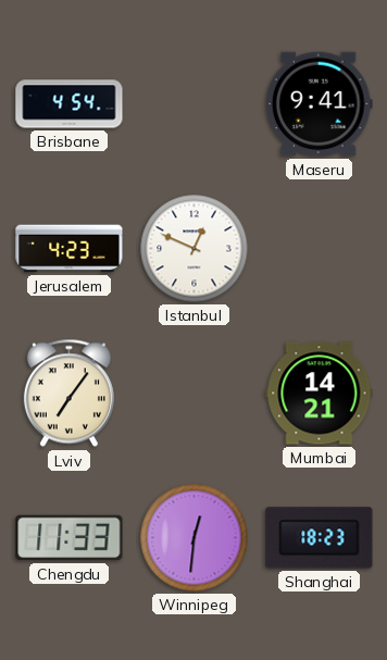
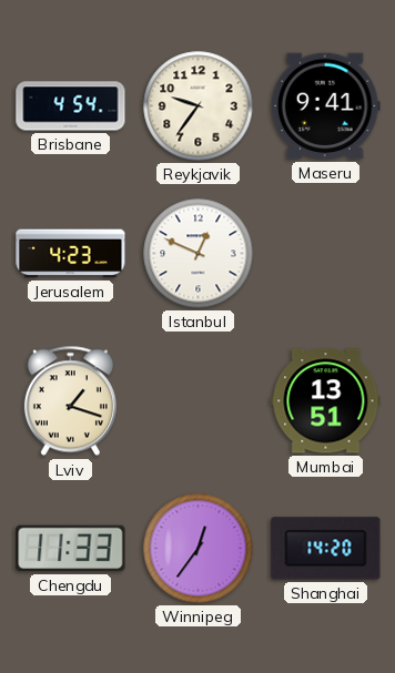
Reykjavik: none -> 9:36
Lviv: 7:06 -> 1:18
Mumbai: 14:21 -> 13:51
Winnipeg: 12:31 -> 12:36
Shanghai: 18:23 -> 14:20
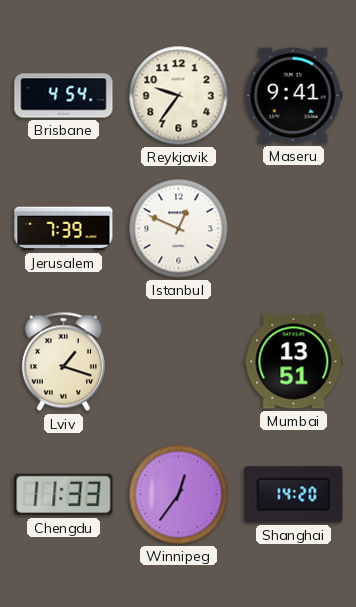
Jerusalem: 4:23 -> 7:39
